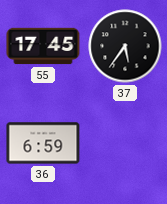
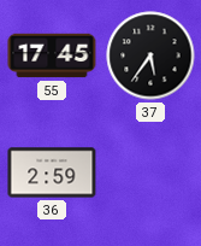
36: 6:59 -> 2:59
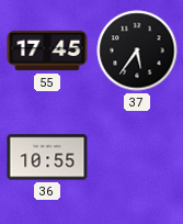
36: 2:59 -> 10:55
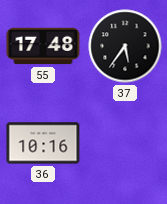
55: 17:45 -> 17:48
36: 10:55 -> 10:16
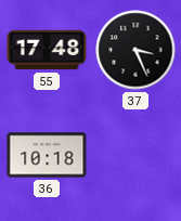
37: 5:36 -> 3:26
36: 10:16 -> 10:18
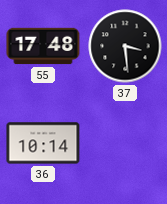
37: 3:26 -> 3:29
36: 10:18 -> 10:14
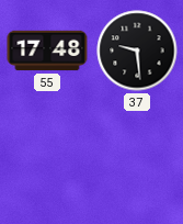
37: 3:29 -> 9:29
36: 10:14 -> none
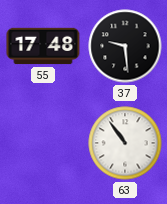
63: none -> 10:54
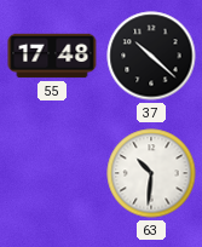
37: 9:29 -> 10:22
63: 10:54 -> 10:31
